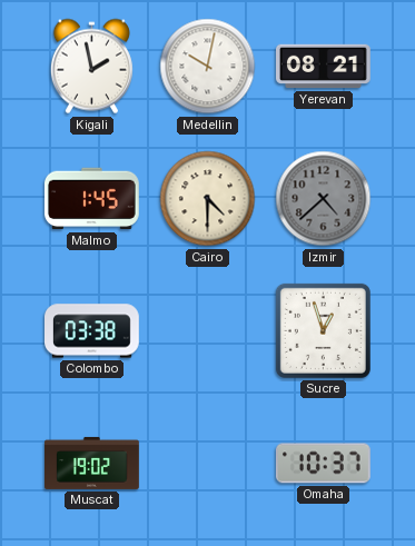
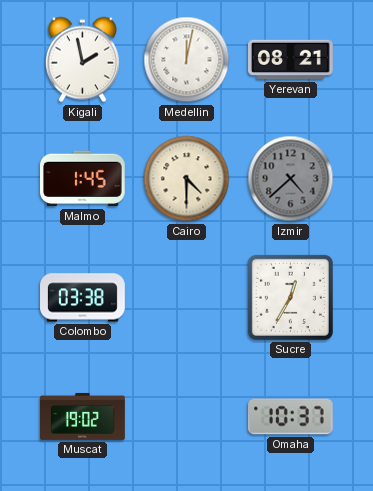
Medellin: 10:02 -> 12:02
Sucre: 12:57 -> 12:35
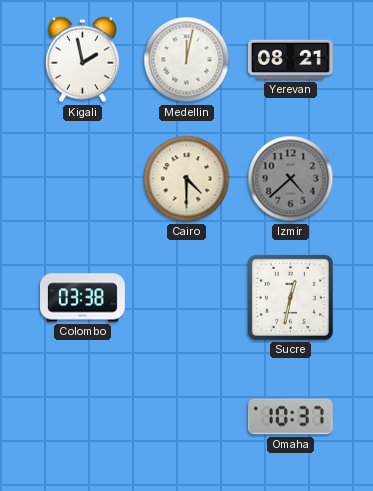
Malmo: 1:45 -> none
Sucre: 12:35 -> 12:32
Muscat: 19:02 -> none
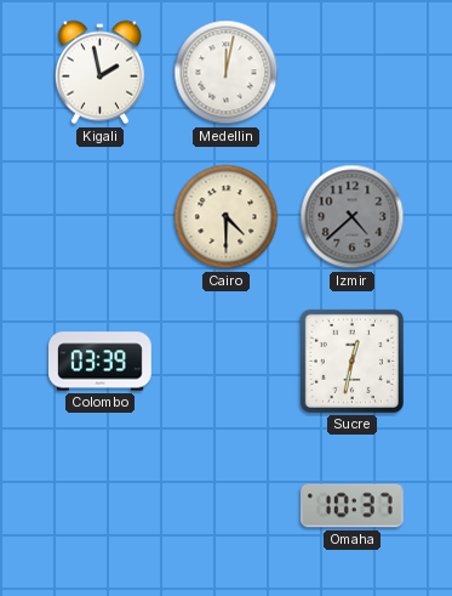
Yerevan: 08:21 -> none
Colombo: 03:38 -> 03:39
